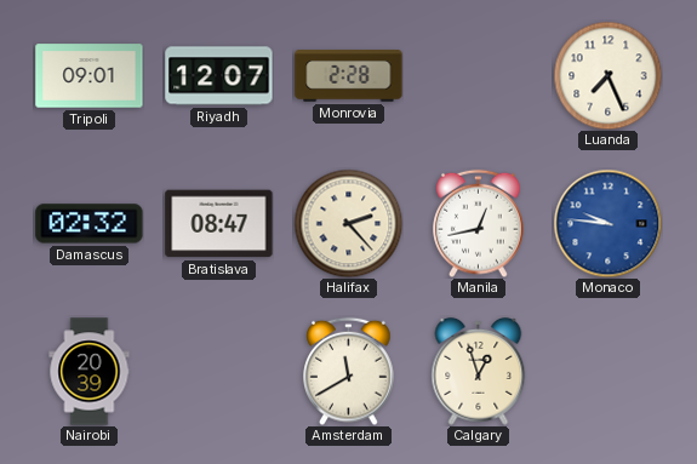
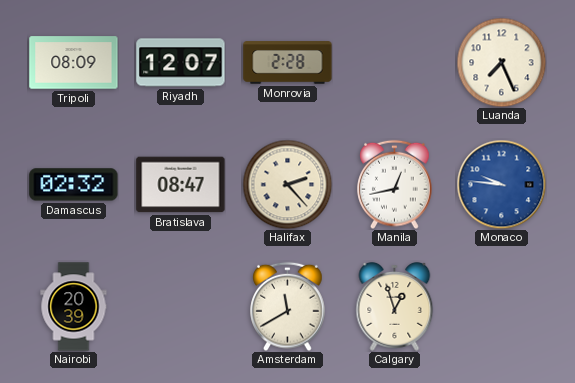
Tripoli: 09:01 -> 08:09
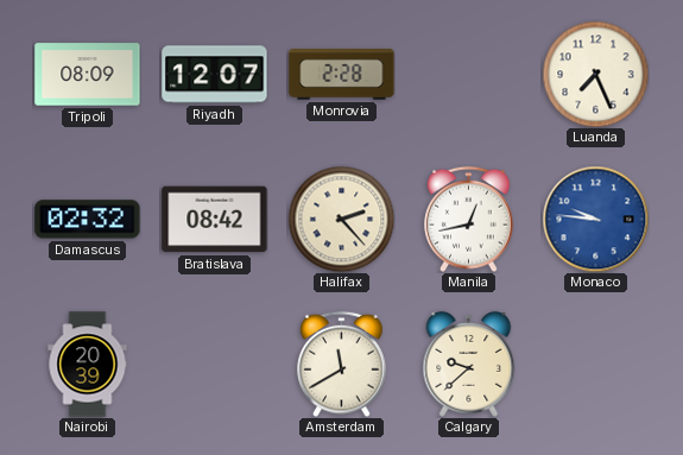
Bratislava: 08:47 -> 08:42
Calgary: 12:57 -> 9:38
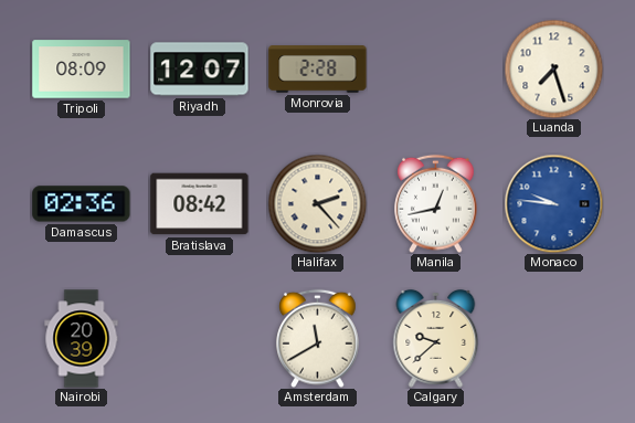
Luanda: 7:26 -> 7:27
Damascus: 02:32 -> 02:36
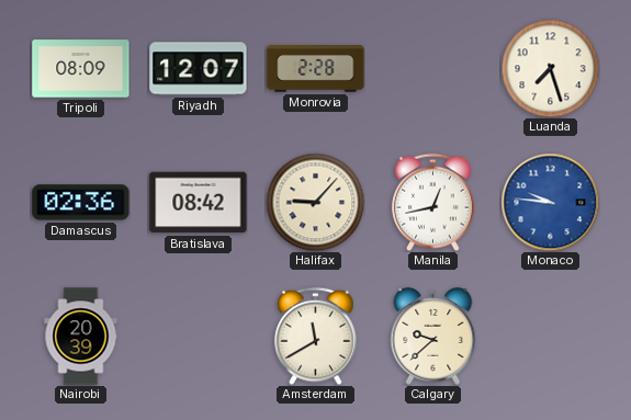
Halifax: 2:23 -> 9:07
